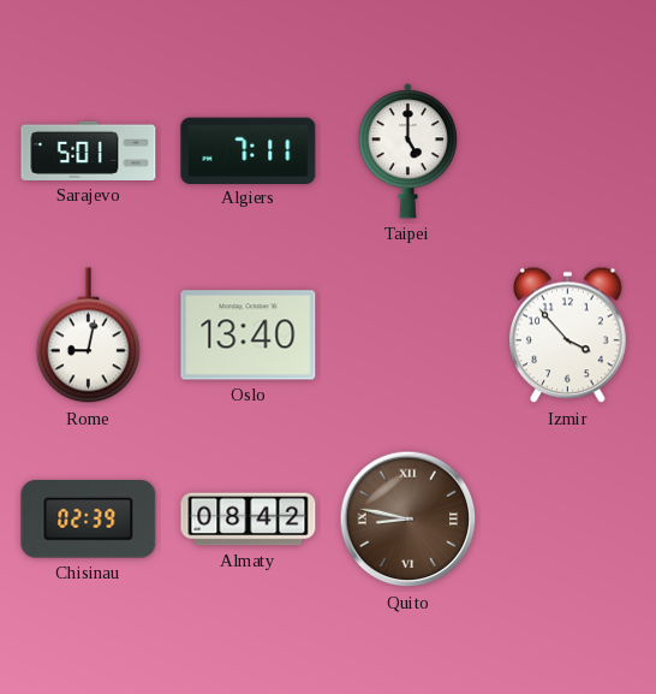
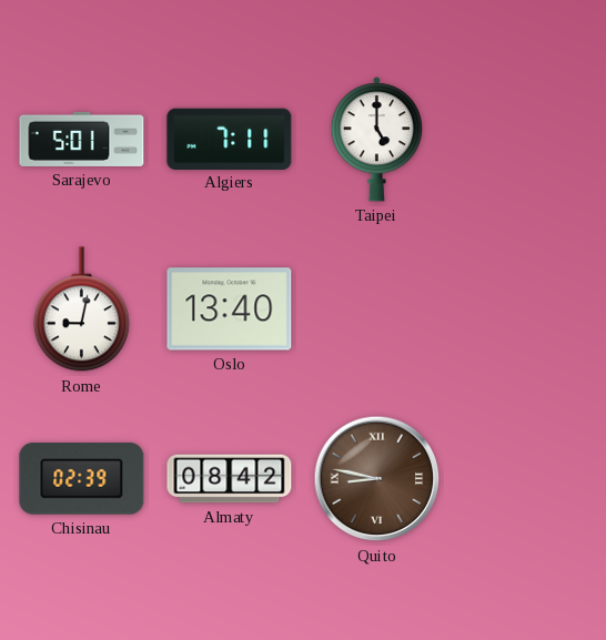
Izmir: 3:53 -> none
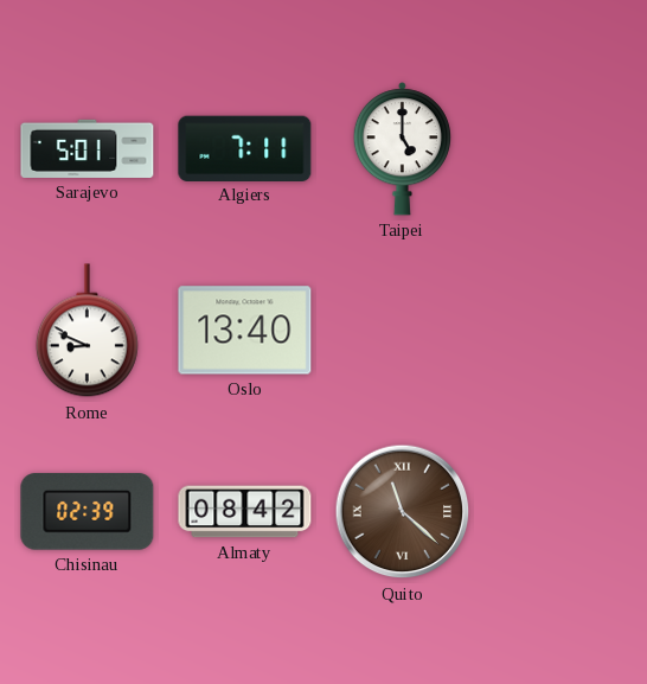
Rome: 9:02 -> 8:49
Quito: 8:47 -> 11:22
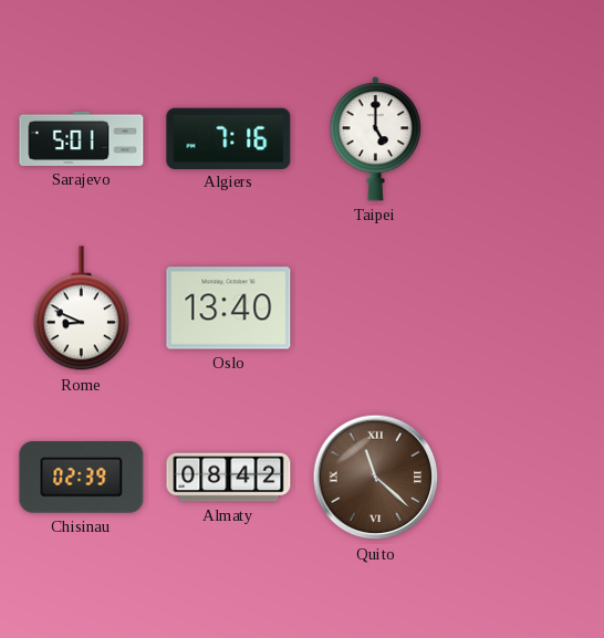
Algiers: 7:11 -> 7:16
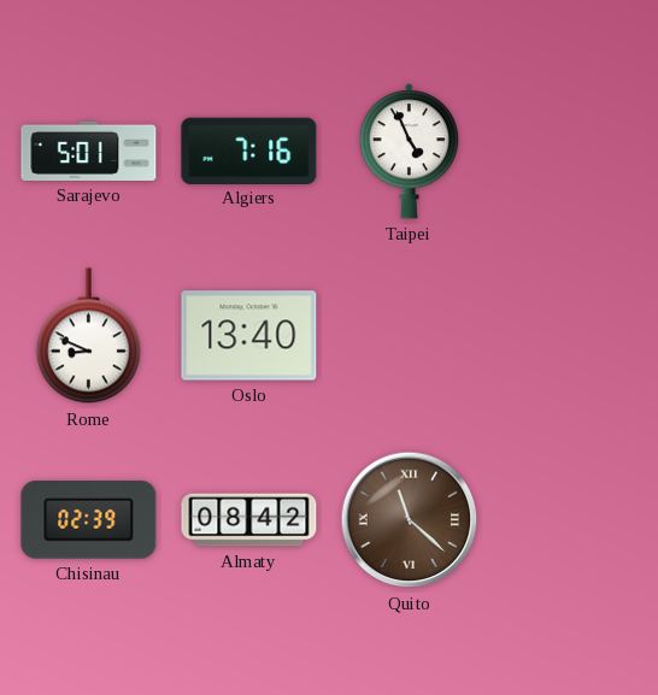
Taipei: 5:00 -> 4:56
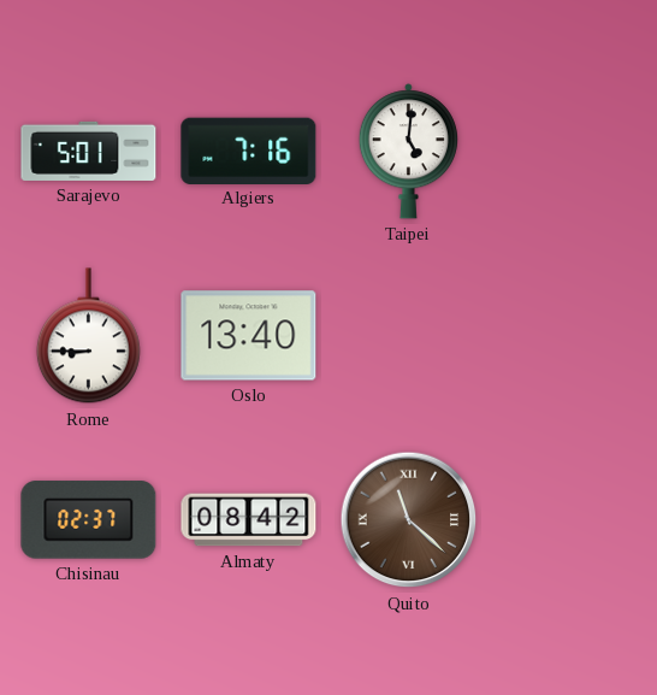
Taipei: 4:56 -> 5:01
Rome: 8:49 -> 8:45
Chisinau: 02:39 -> 02:37
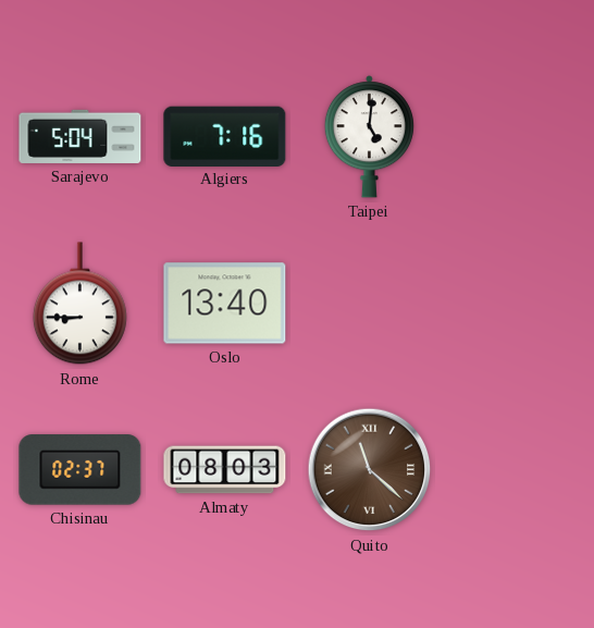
Sarajevo: 5:01 -> 5:04
Almaty: 08:42 -> 08:03
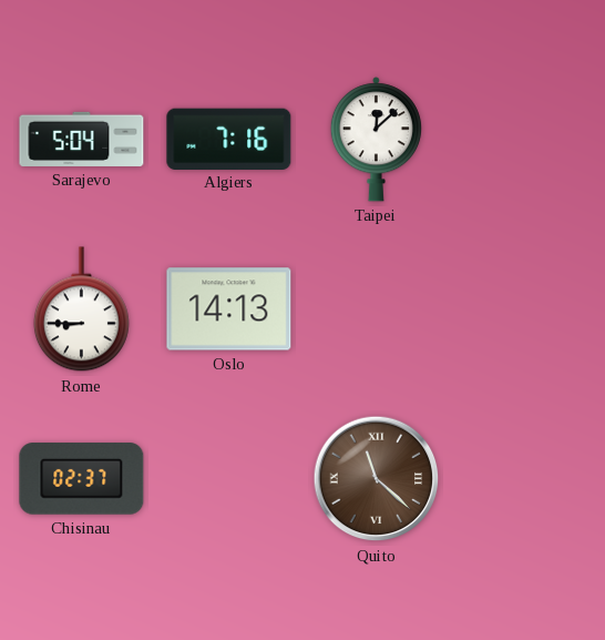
Taipei: 5:01 -> 12:08
Oslo: 13:40 -> 14:13
Almaty: 08:03 -> none
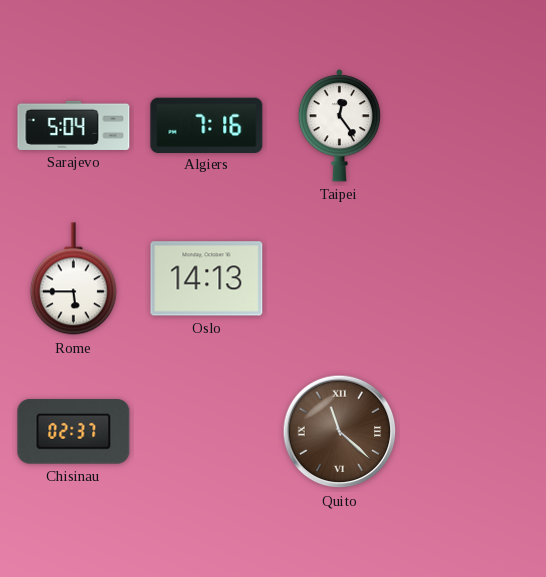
Taipei: 12:08 -> 12:24
Rome: 8:45 -> 5:45
